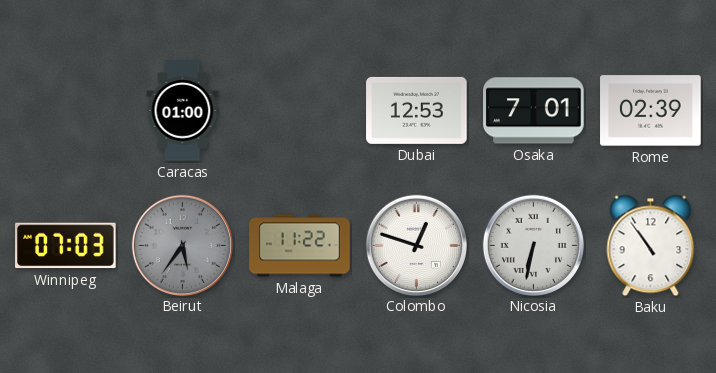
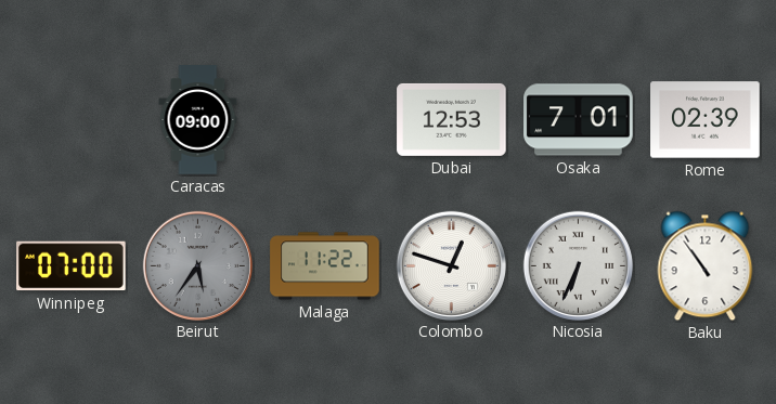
Caracas: 01:00 -> 09:00
Winnipeg: 07:03 -> 07:00
Nicosia: 6:32 -> 6:34
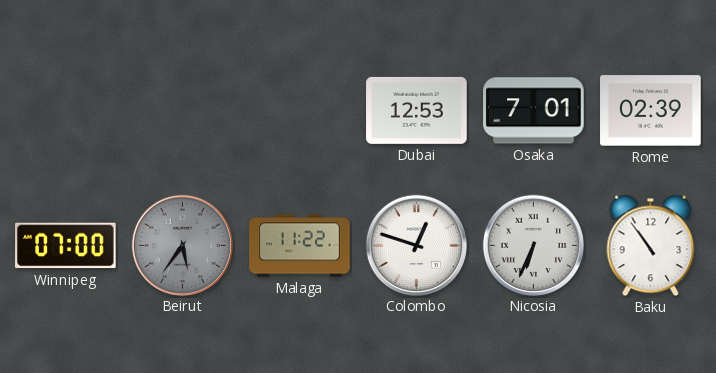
Caracas: 09:00 -> none
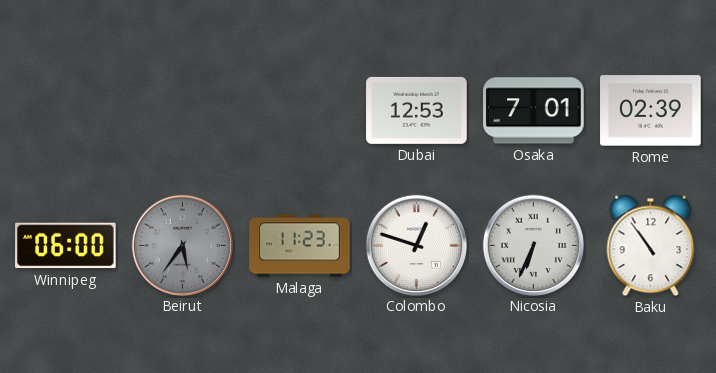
Winnipeg: 07:00 -> 06:00
Malaga: 11:22 -> 11:23
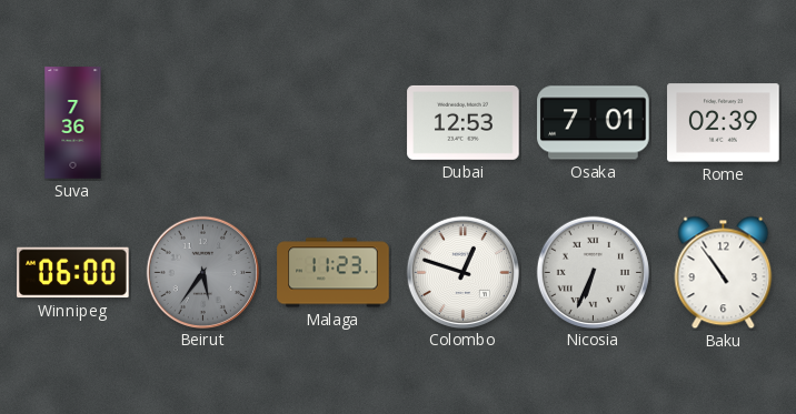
Suva: none -> 7:36
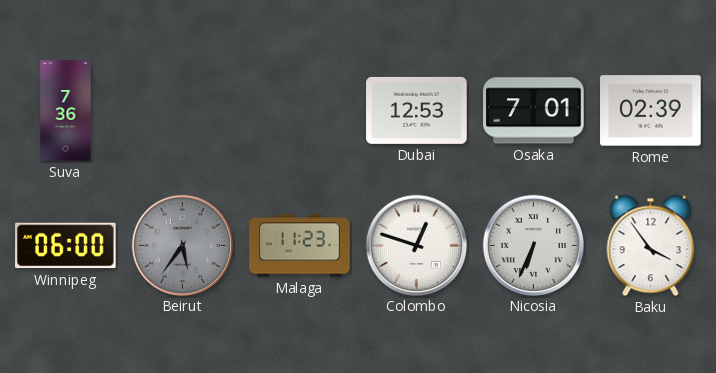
Baku: 10:54 -> 3:54
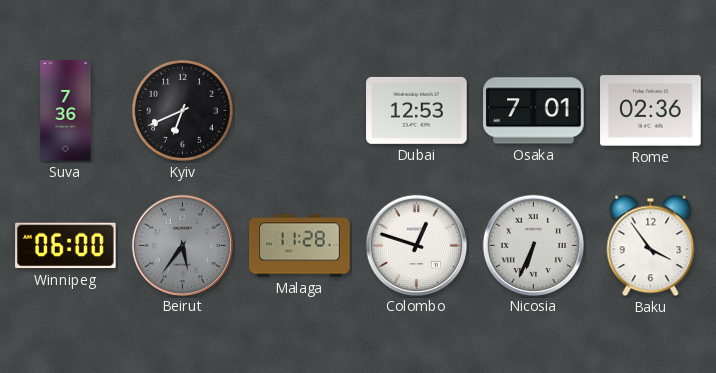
Kyiv: none -> 6:41
Rome: 02:39 -> 02:36
Malaga: 11:23 -> 11:28
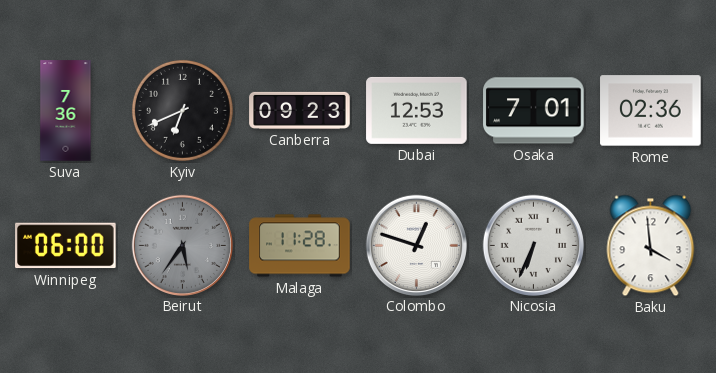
Canberra: none -> 09:23
Baku: 3:54 -> 3:59
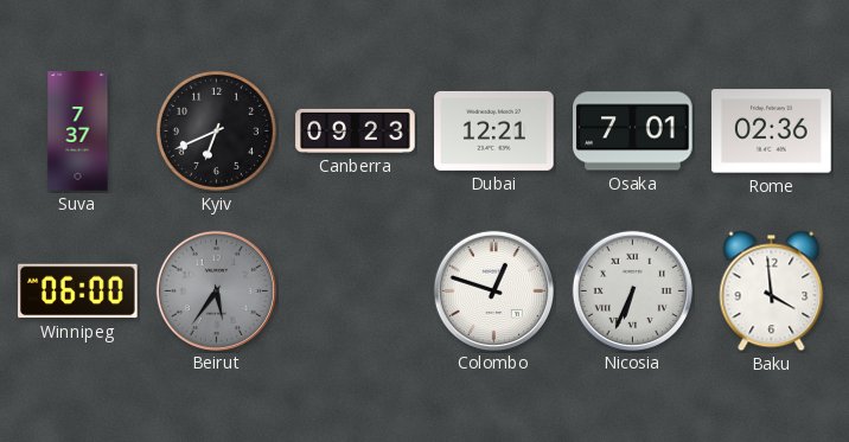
Suva: 7:36 -> 7:37
Dubai: 12:53 -> 12:21
Malaga: 11:28 -> none
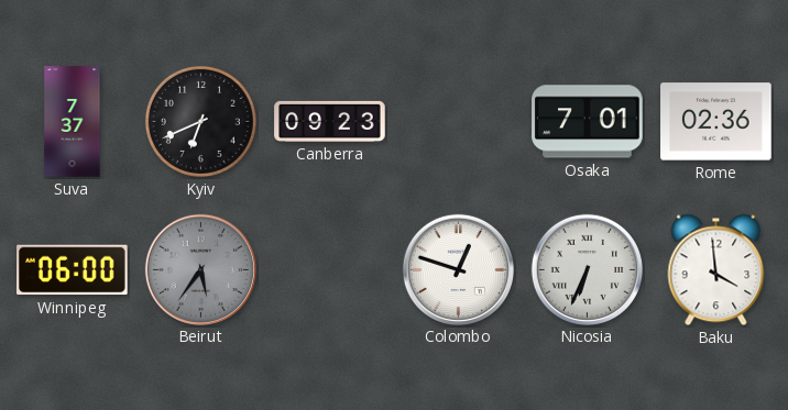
Dubai: 12:21 -> none
